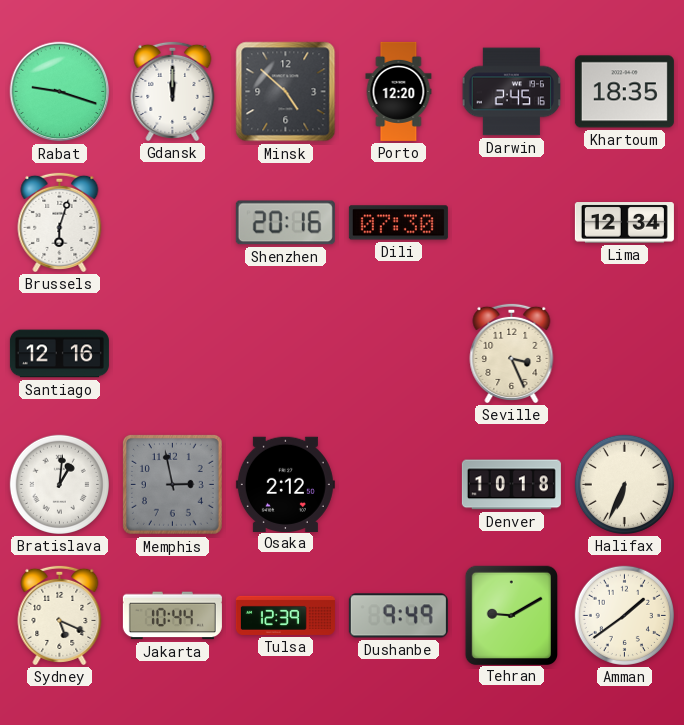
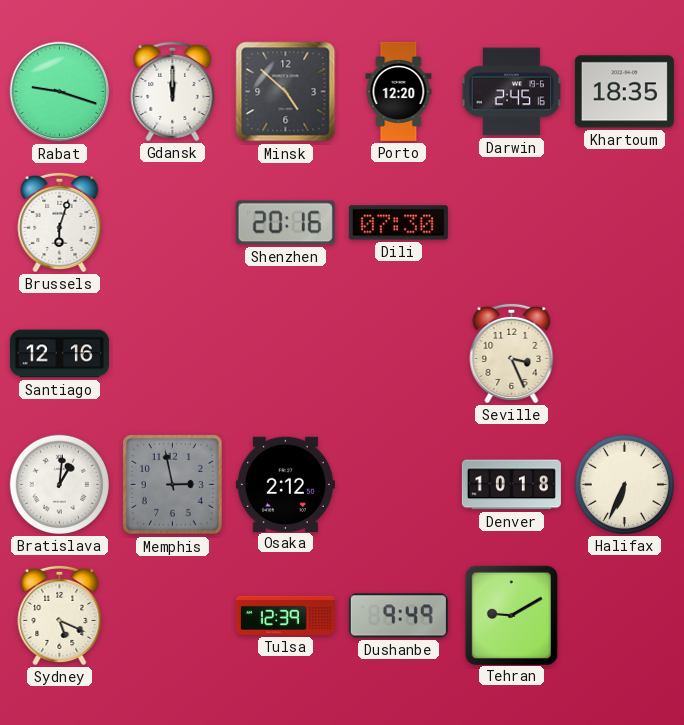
Lima: 12:34 -> none
Jakarta: 10:44 -> none
Amman: 1:39 -> none
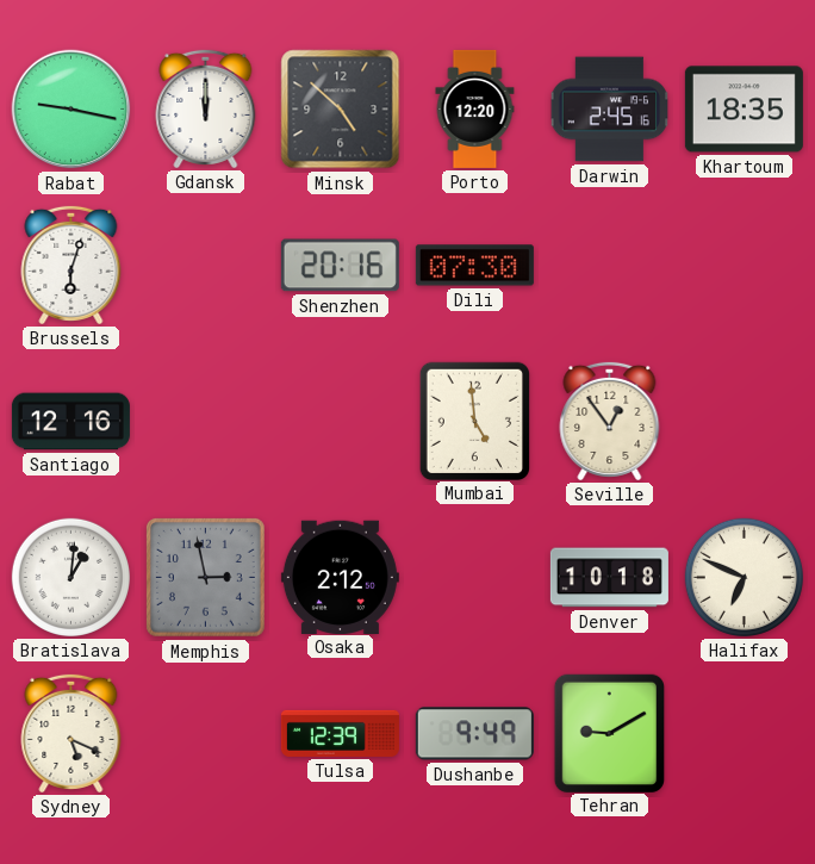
Rabat: 9:18 -> 9:17
Mumbai: none -> 4:59
Seville: 3:26 -> 12:54
Halifax: 6:34 -> 6:49
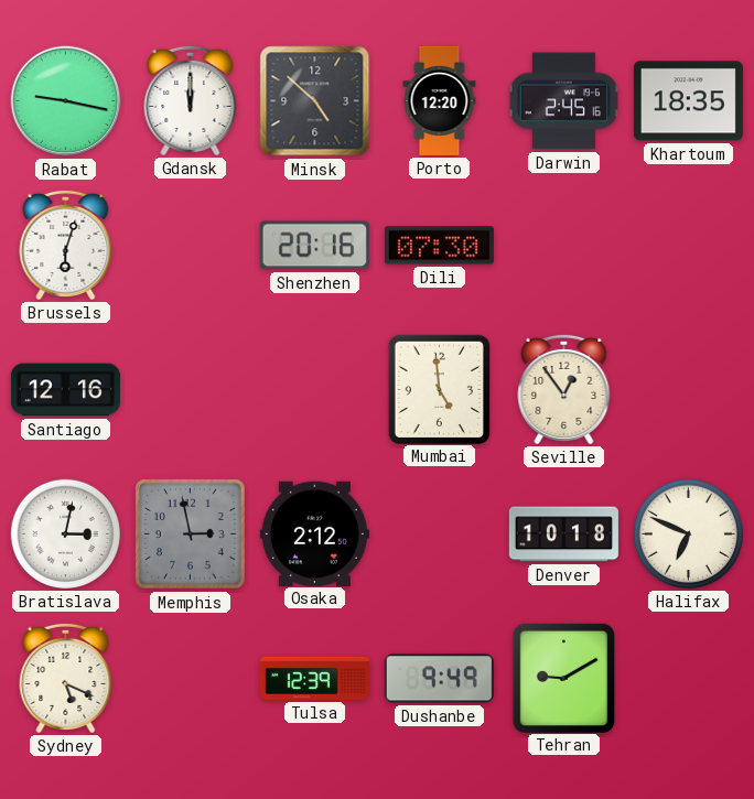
Bratislava: 1:01 -> 3:02
